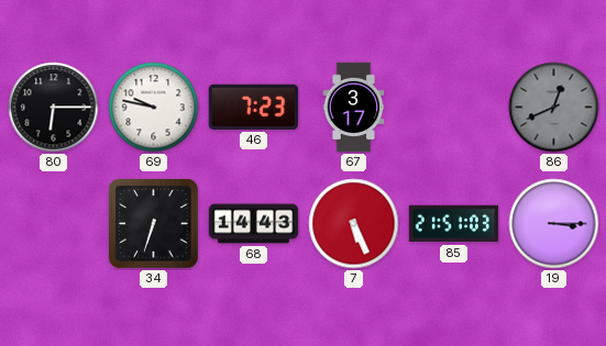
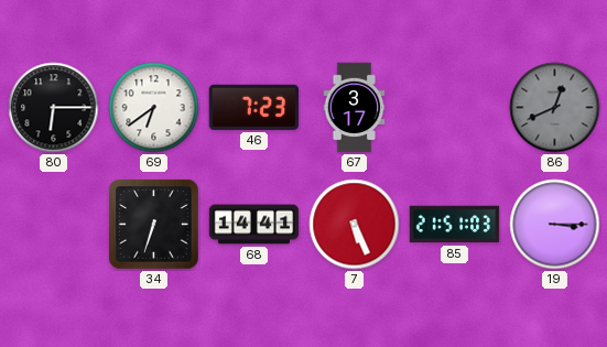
69: 9:47 -> 6:39
68: 14:43 -> 14:41
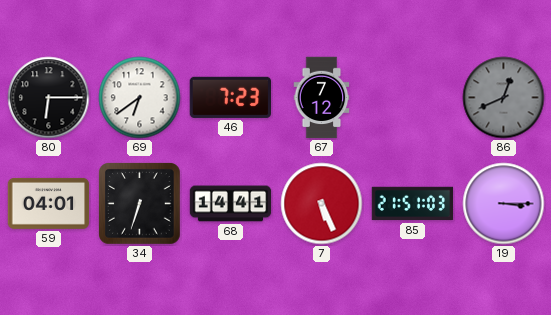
67: 3:17 -> 7:12
59: none -> 04:01
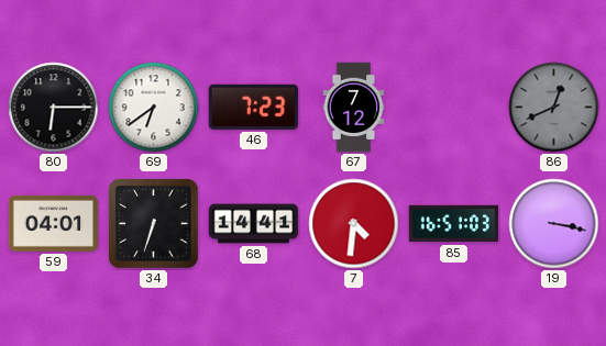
7: 5:26 -> 4:31
85: 21:51 -> 16:51
19: 3:15 -> 3:17
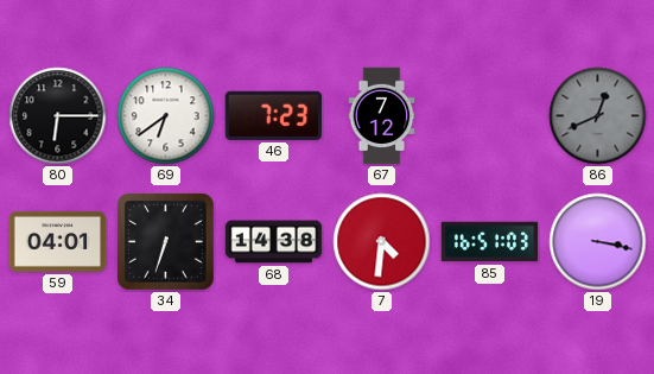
68: 14:41 -> 14:38
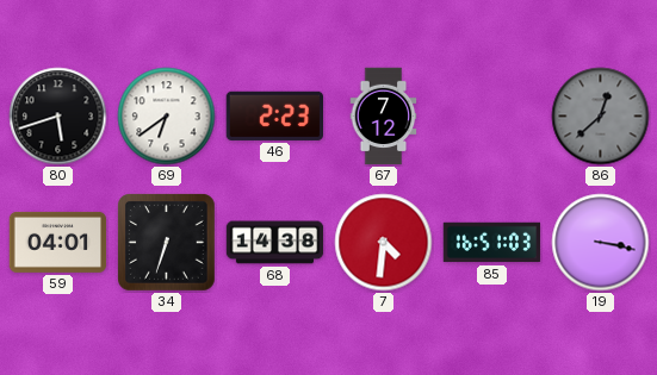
80: 6:15 -> 5:42
46: 7:23 -> 2:23
86: 12:41 -> 12:38
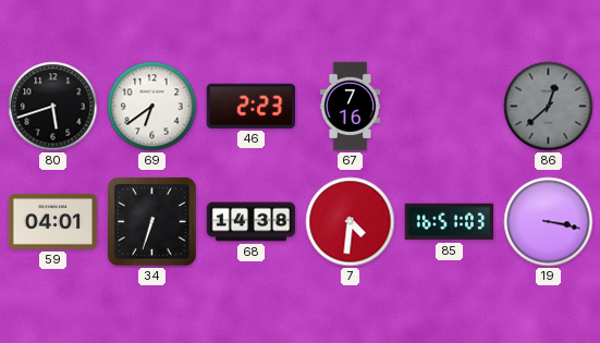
67: 7:12 -> 7:16
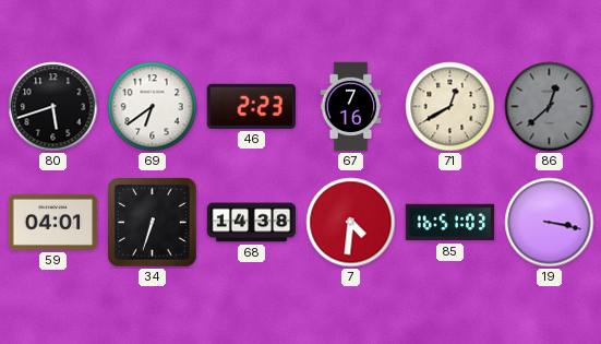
71: none -> 12:40
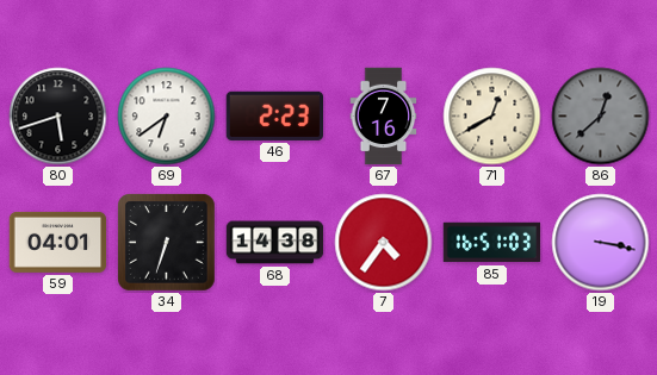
7: 4:31 -> 4:36
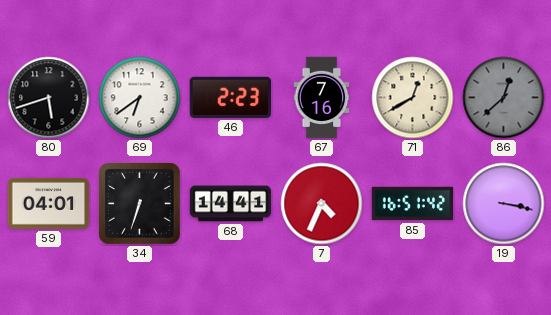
68: 14:38 -> 14:41
7: 4:36 -> 4:34
85: 16:51:03 -> 16:51:42
